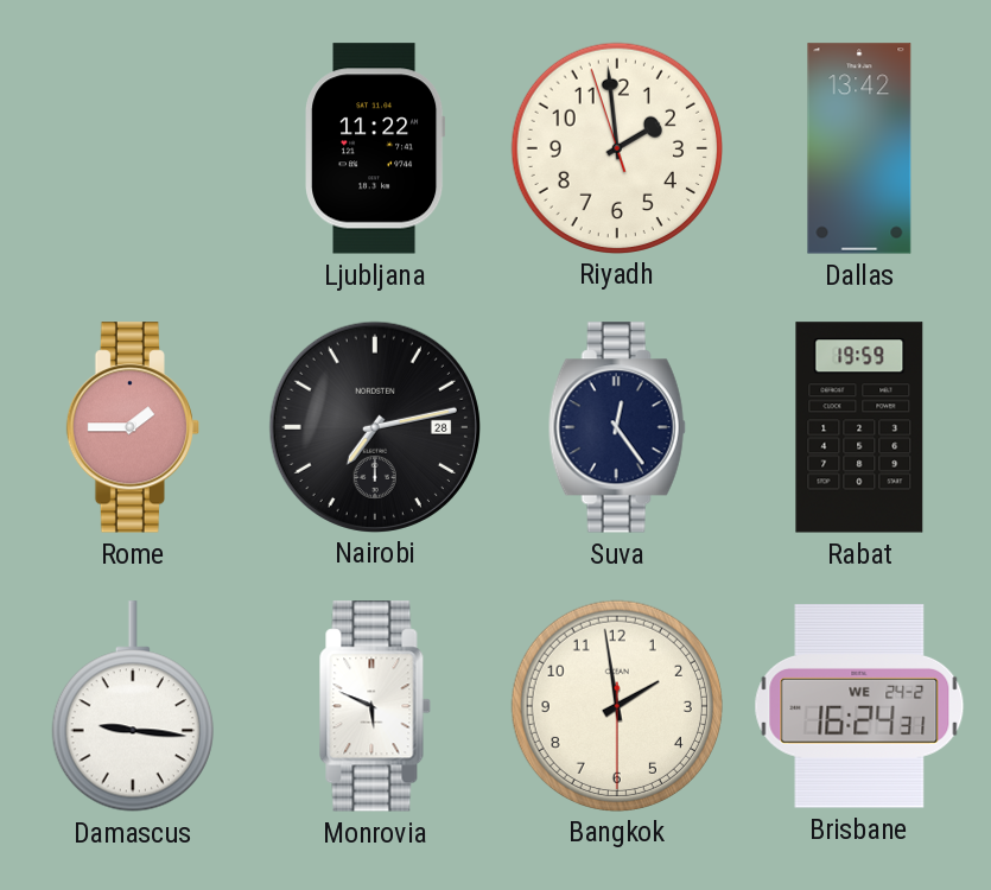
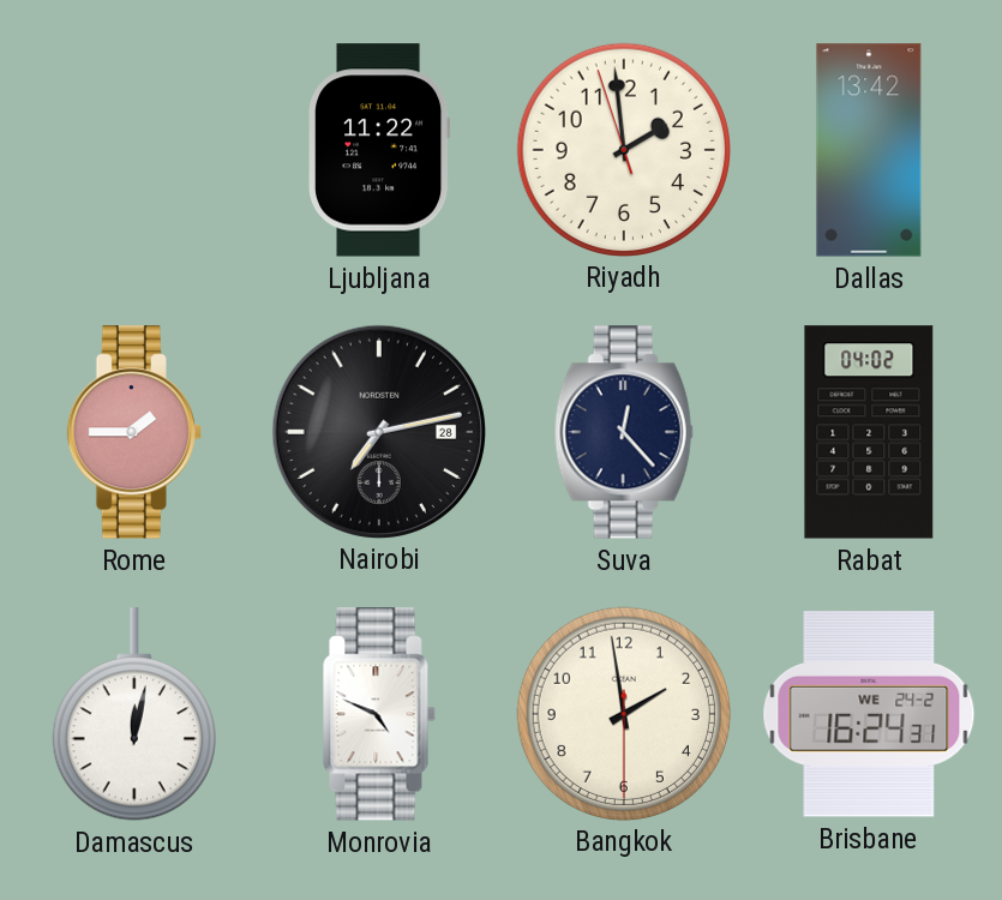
Suva: 12:24 -> 12:23
Rabat: 19:59 -> 04:02
Damascus: 9:16 -> 12:02
Monrovia: 5:49 -> 4:49
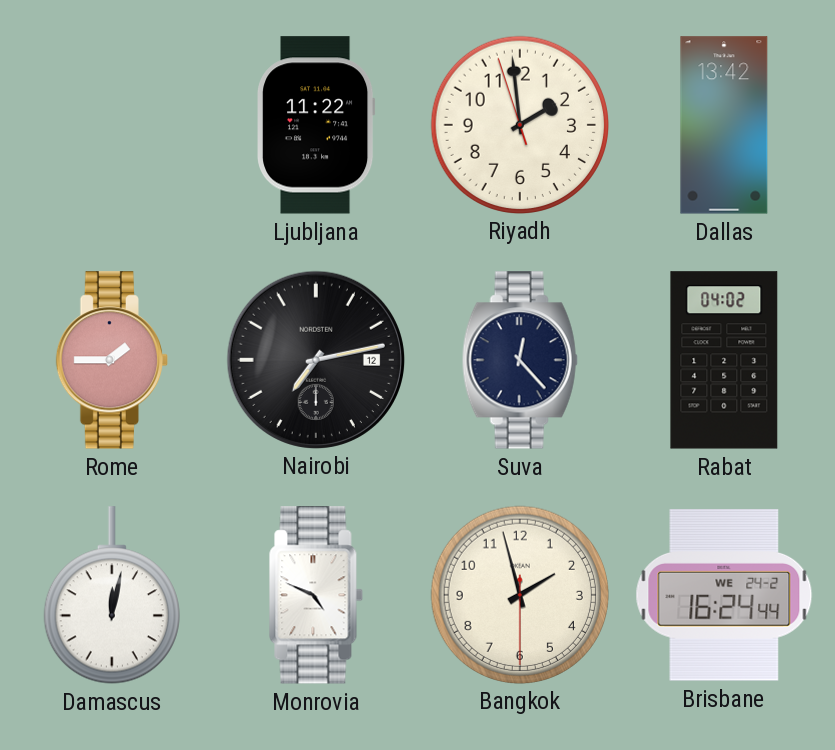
Nairobi date: 28 -> 12
Bangkok: 1:58 -> 1:57
Brisbane: 16:24:31 -> 16:24:44
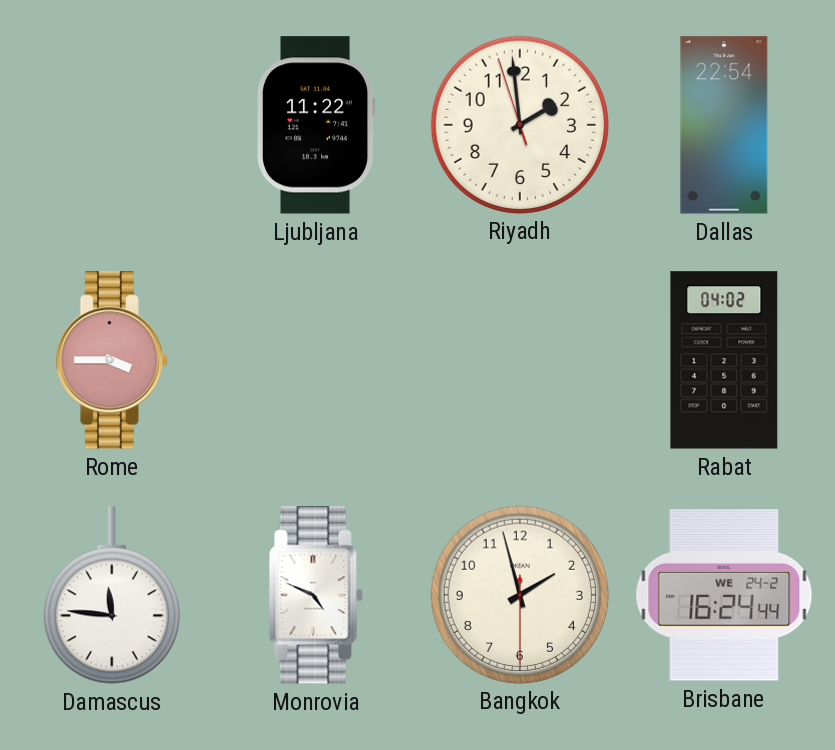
Dallas: 13:42 -> 22:54
Rome: 1:45 -> 3:45
Nairobi: 7:13 -> none
Suva: 12:23 -> none
Damascus: 12:02 -> 11:46
